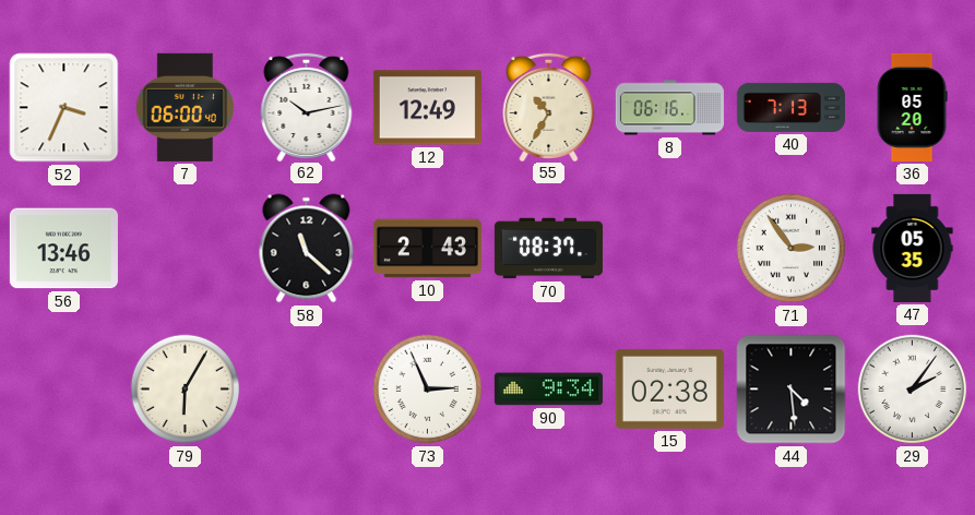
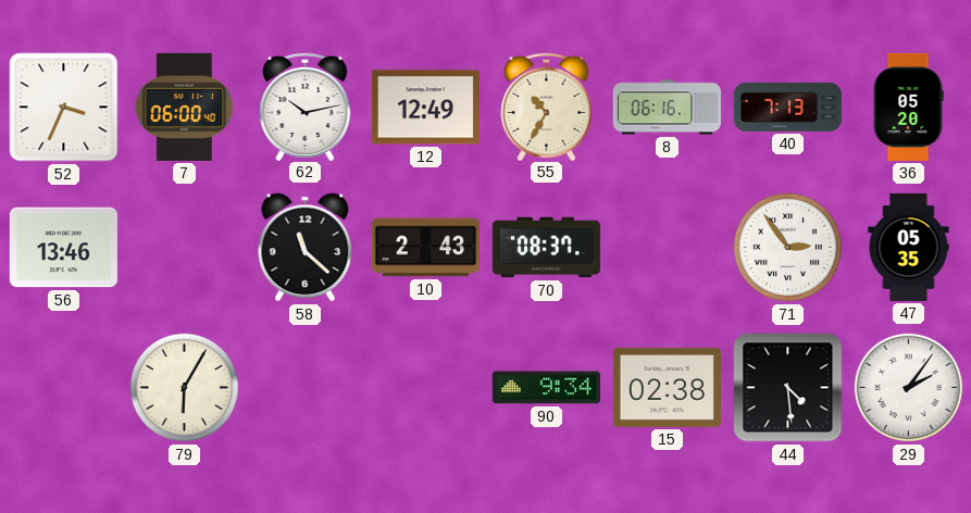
73: 2:56 -> none
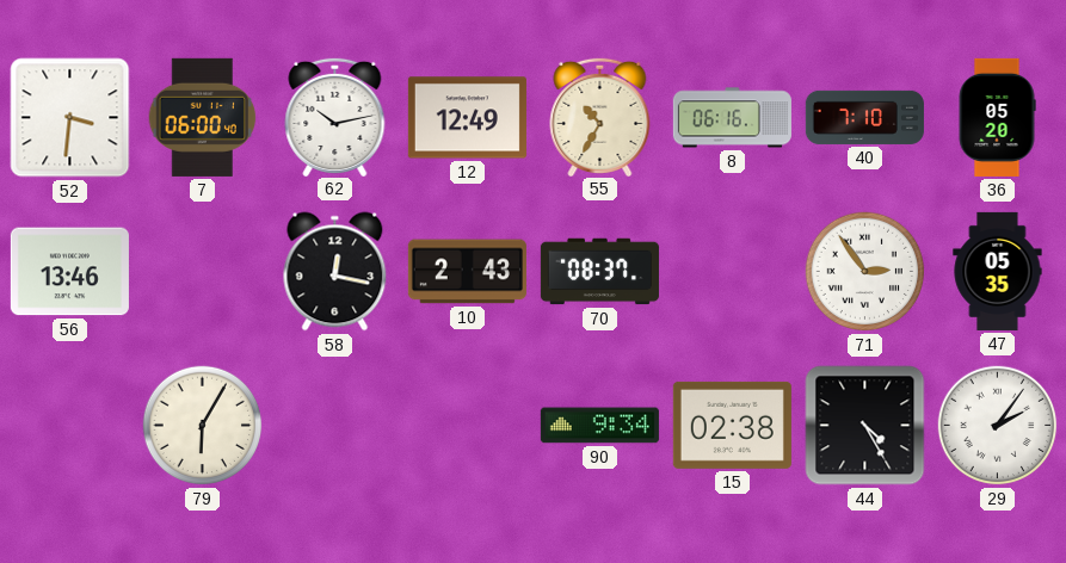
52: 3:34 -> 3:31
40: 7:13 -> 7:10
58: 11:22 -> 12:17
44: 4:29 -> 4:25
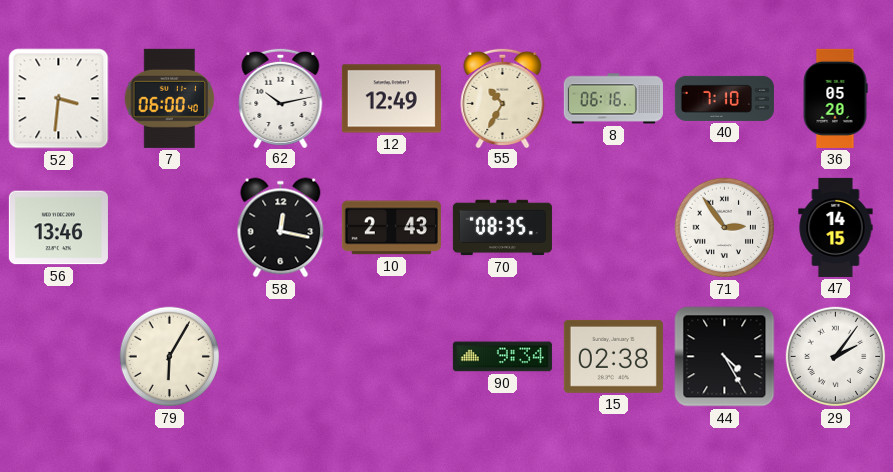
70: 08:37 -> 08:35
47: 05:35 -> 14:15
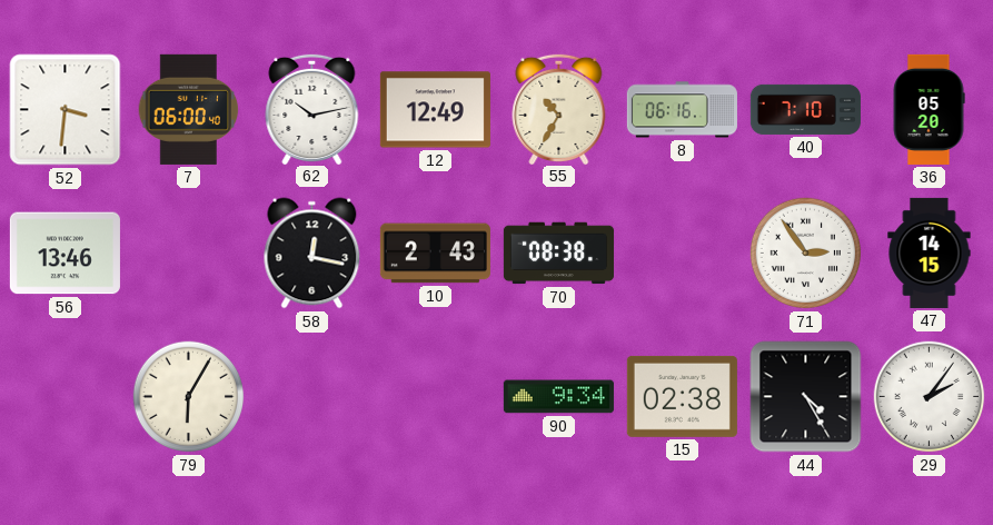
70: 08:35 -> 08:38
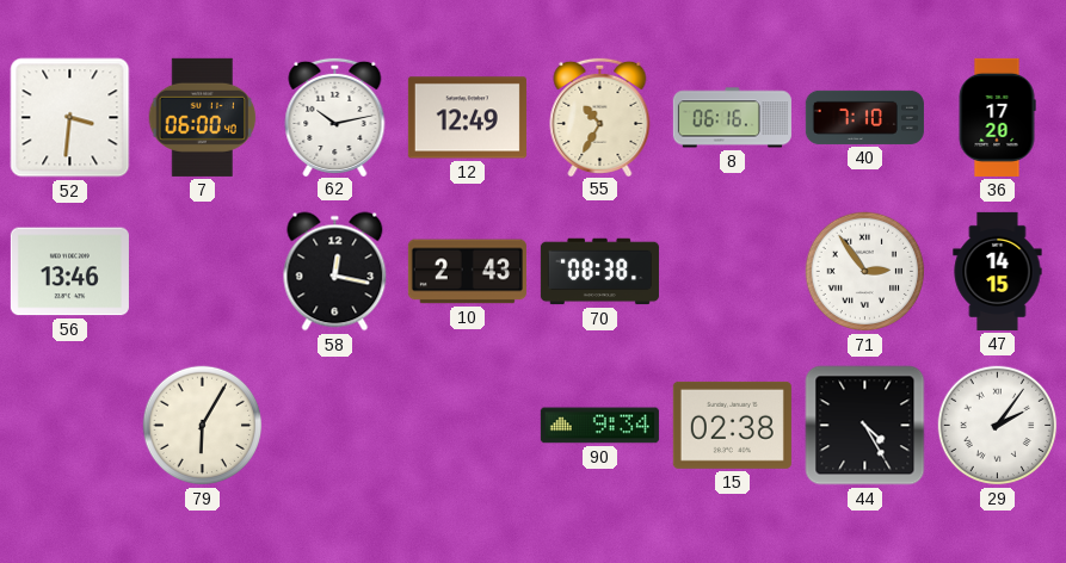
36: 05:20 -> 17:20
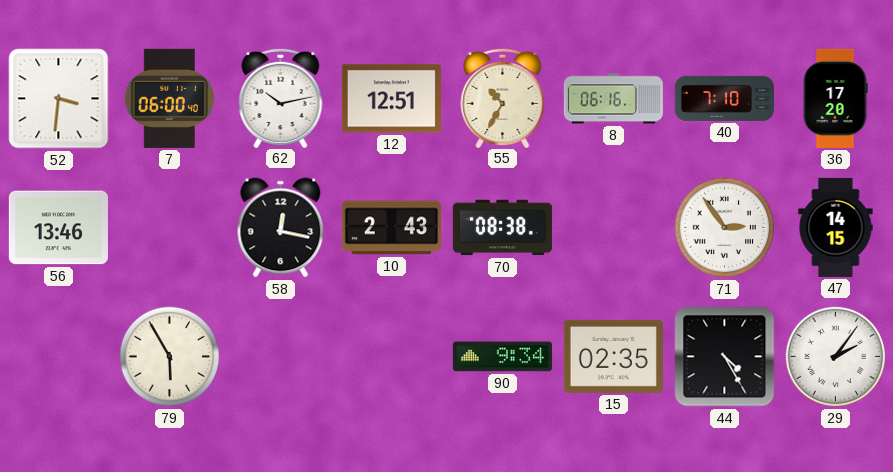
12: 12:49 -> 12:51
79: 6:05 -> 5:55
15: 02:38 -> 02:35
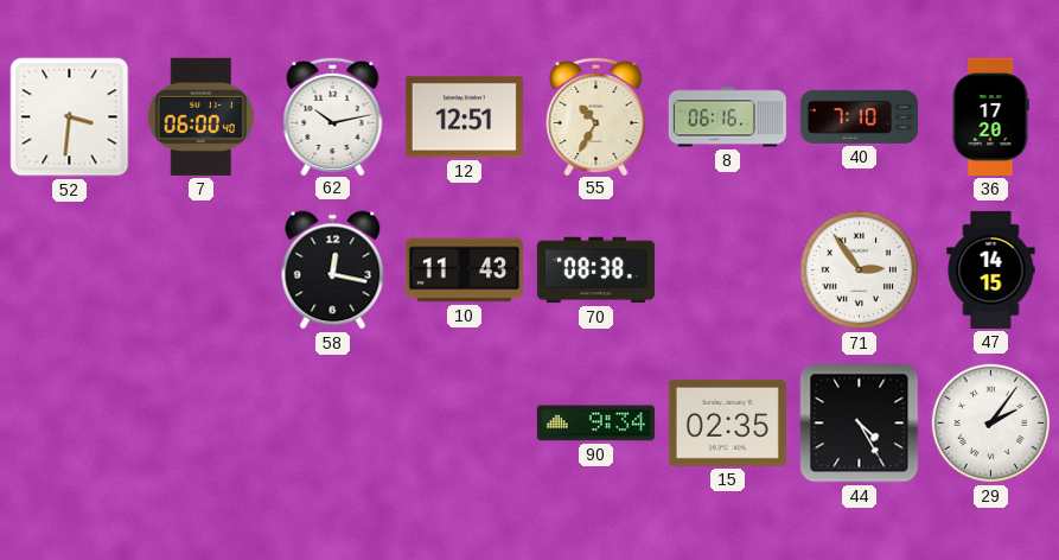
56: 13:46 -> none
10: 2:43 -> 11:43
79: 5:55 -> none
